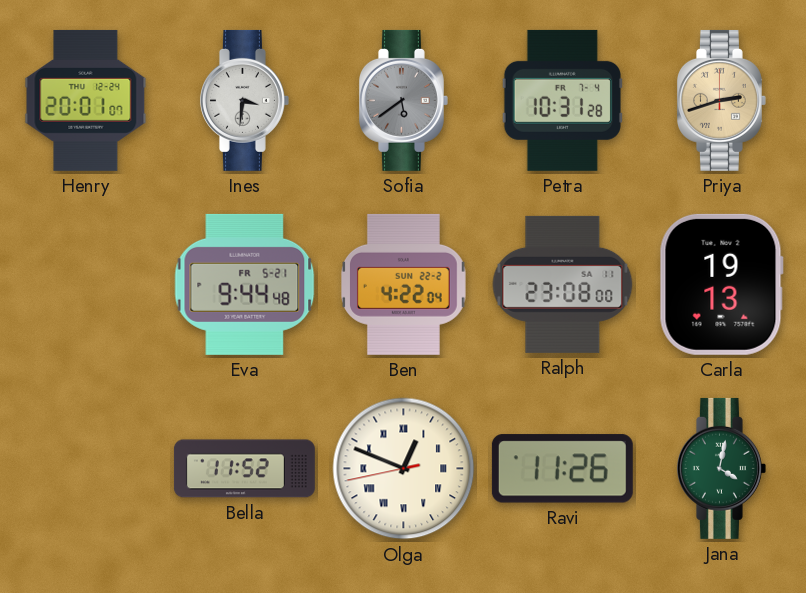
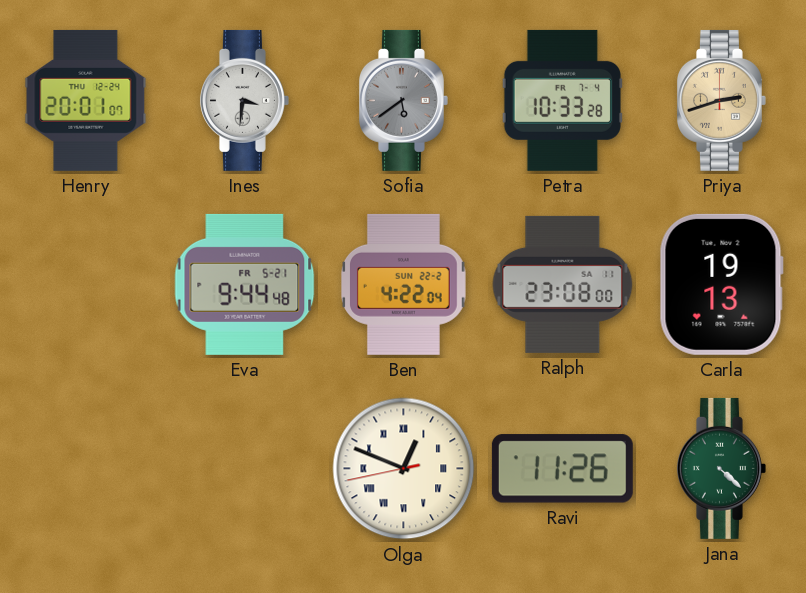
Petra: 10:31 -> 10:33
Bella: 11:52 -> none
Jana: 4:02 -> 4:22
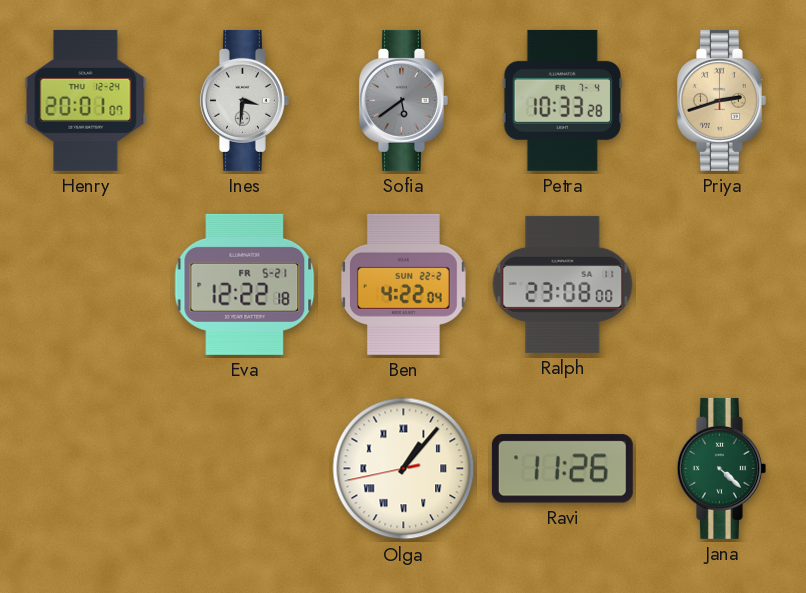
Eva: 9:44 -> 12:22
Carla: 19:13 -> none
Olga: 12:48 -> 1:06
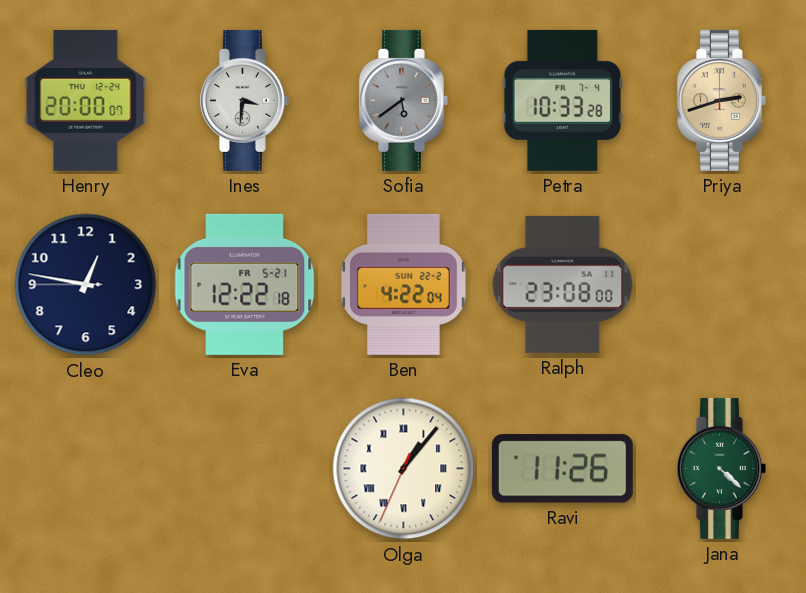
Henry: 20:01 -> 20:00
Cleo: none -> 12:46
Olga: 1:06:43 -> 1:06:34
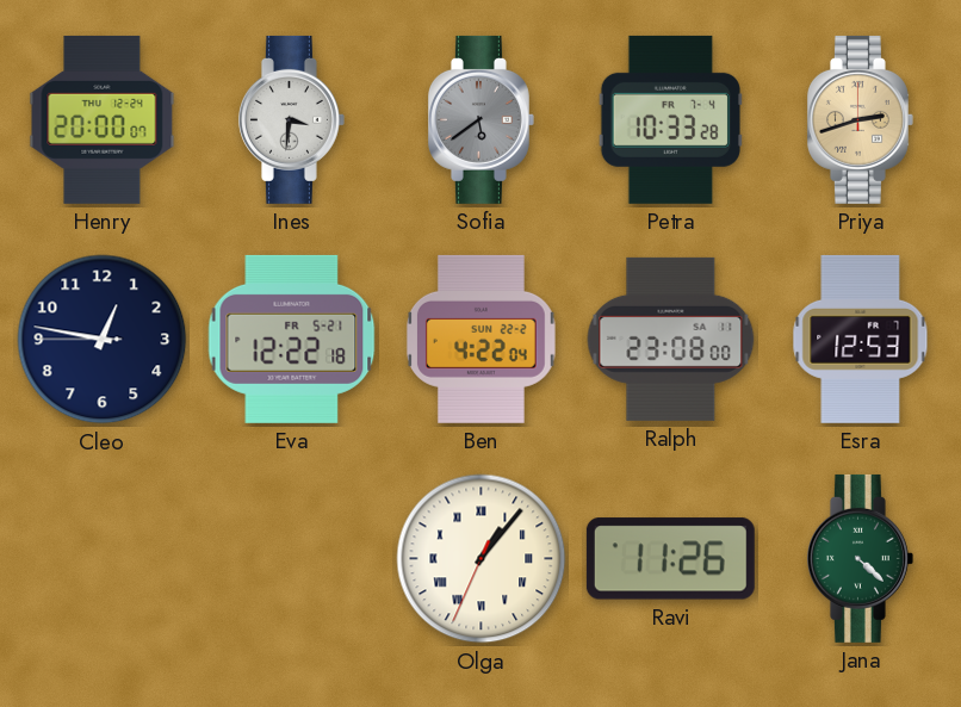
Esra: none -> 12:53
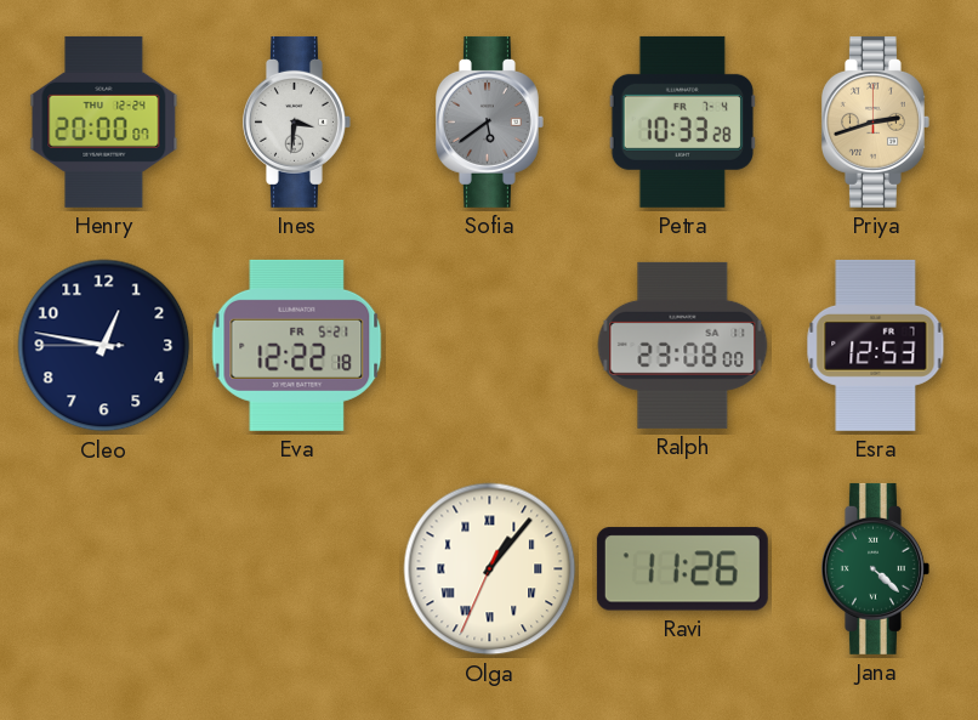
Ben: 4:22 -> none
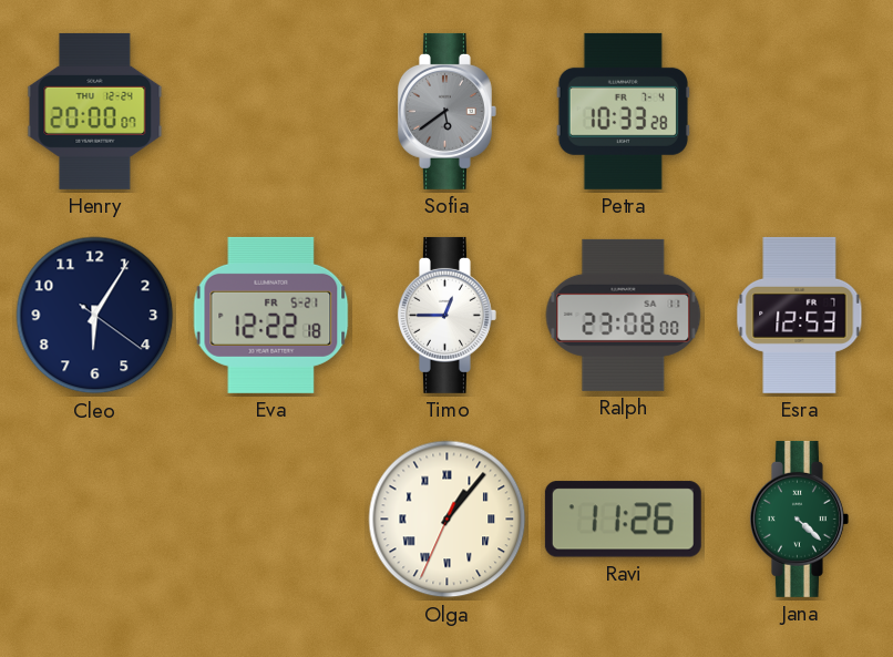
Ines: 3:31 -> none
Priya: 2:42 -> none
Cleo: 12:46 -> 6:05
Timo: none -> 12:45
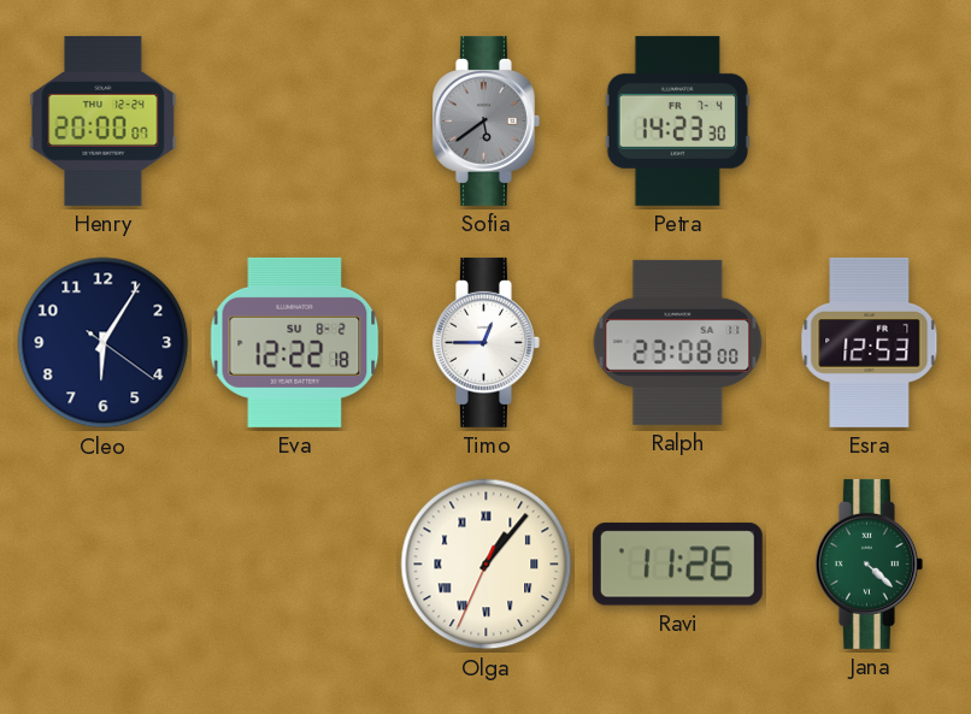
Petra: 10:33 -> 14:23
Eva date: FR 5-21 -> SU 8-2
